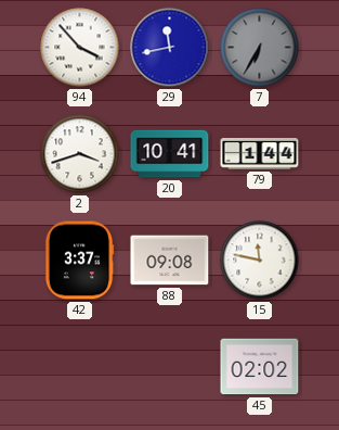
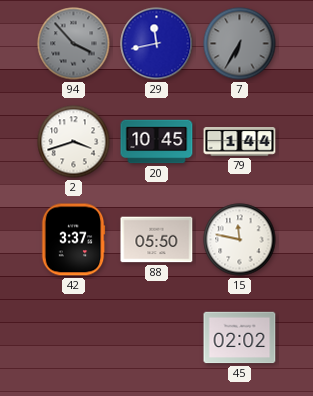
94 dial: white -> grey
20: 10:41 -> 10:45
88: 09:08 -> 05:50
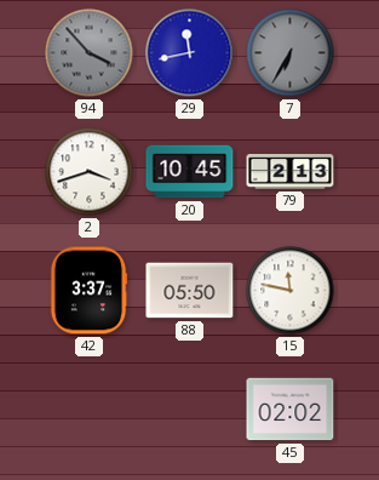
79: 1:44 -> 2:13
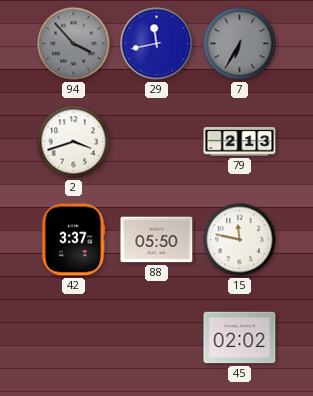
20: 10:45 -> none
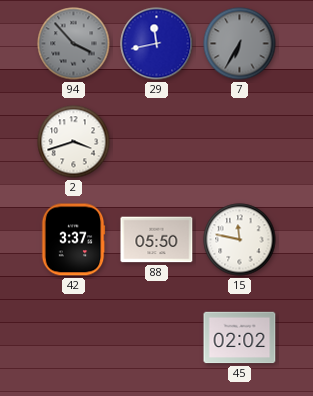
79: 2:13 -> none
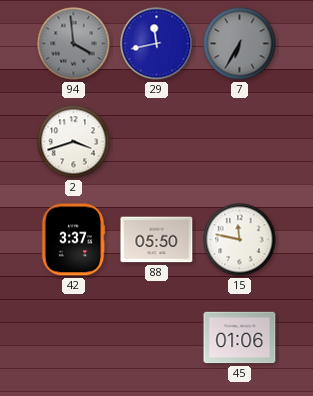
94: 3:53 -> 3:59
45: 02:02 -> 01:06
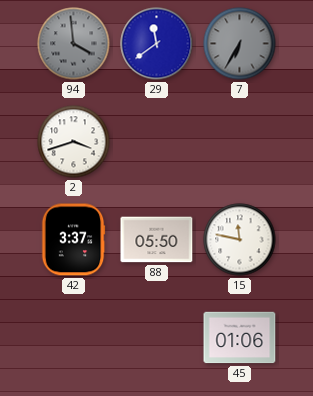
29: 11:43 -> 11:39
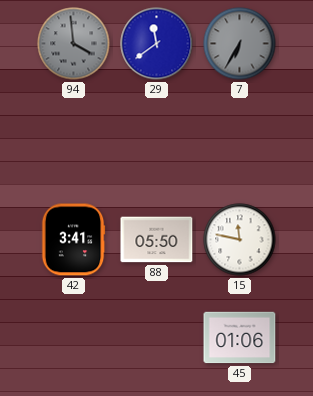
2: 3:42 -> none
42: 3:37 -> 3:41
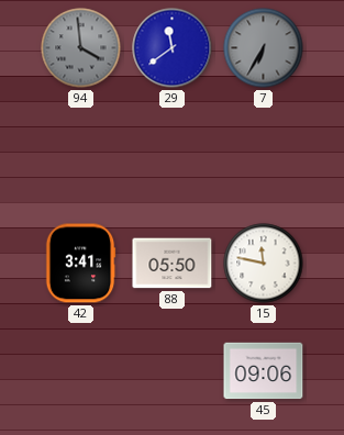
45: 01:06 -> 09:06
